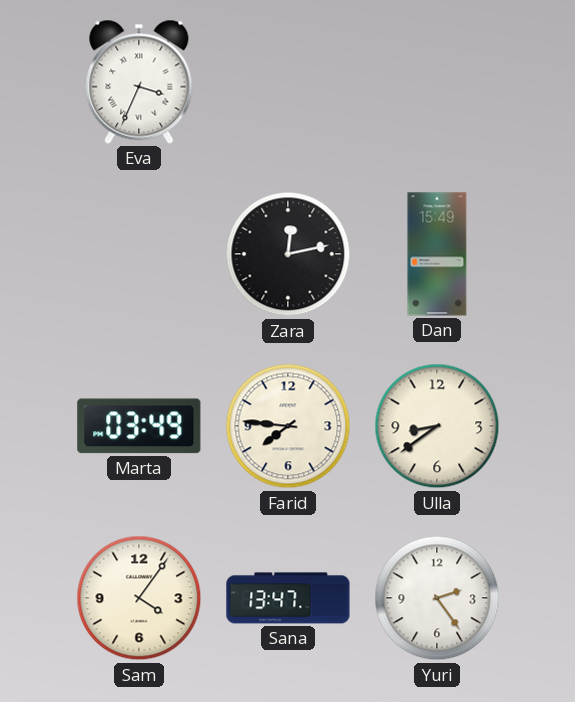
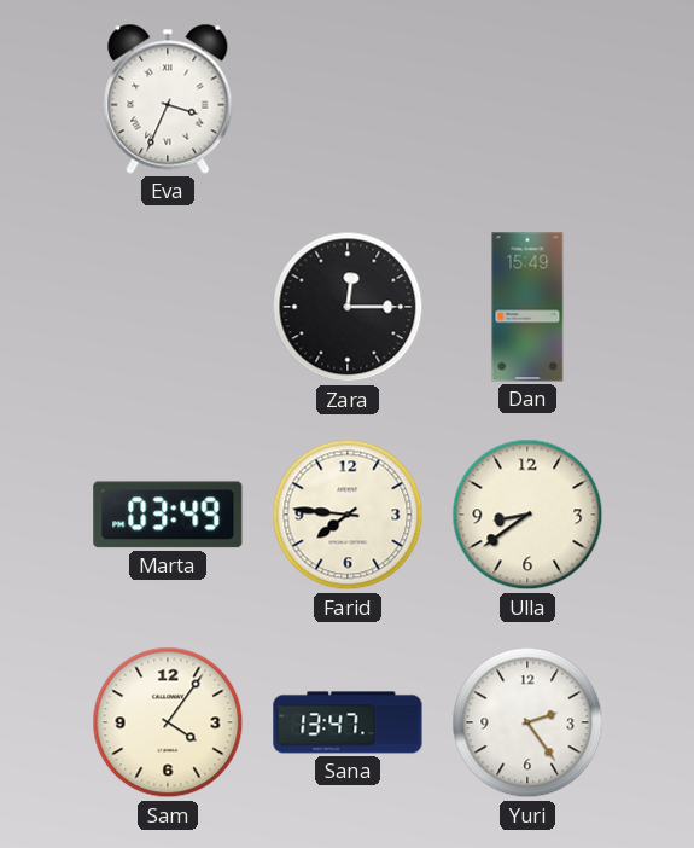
Zara: 12:13 -> 12:15
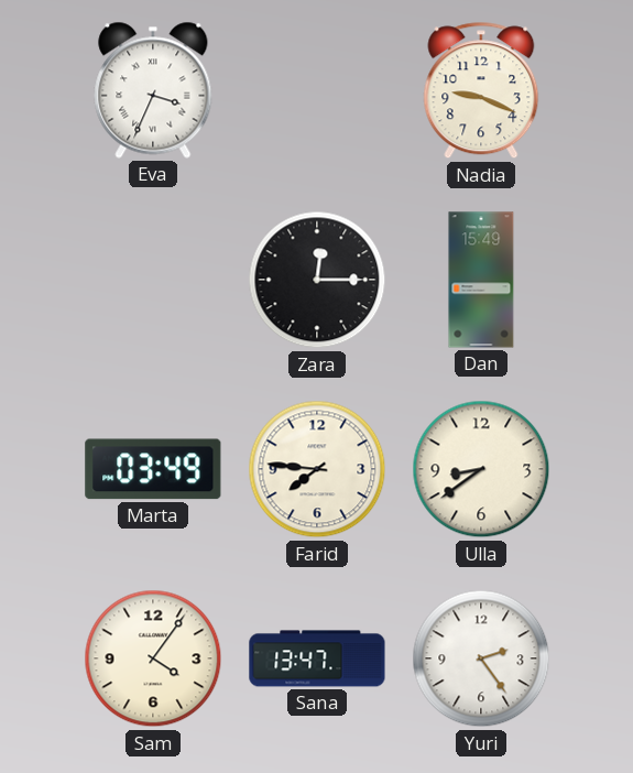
Nadia: none -> 9:19
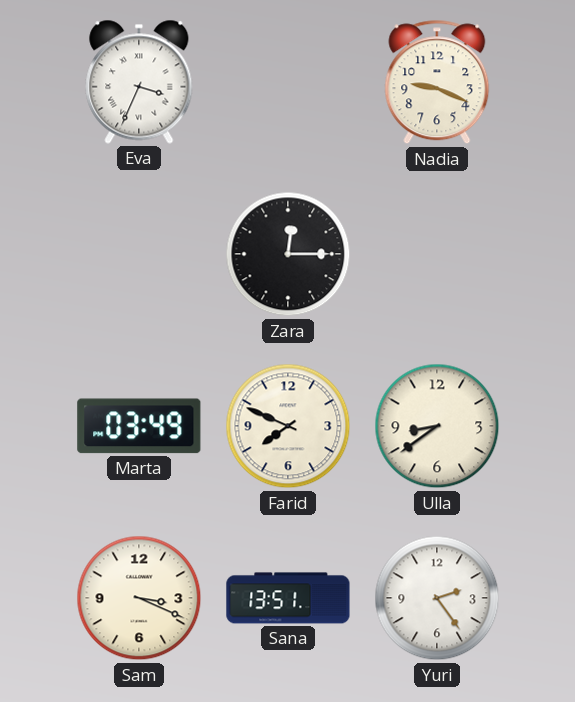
Dan: 15:49 -> none
Farid: 7:46 -> 7:49
Sam: 4:06 -> 3:19
Sana: 13:47 -> 13:51
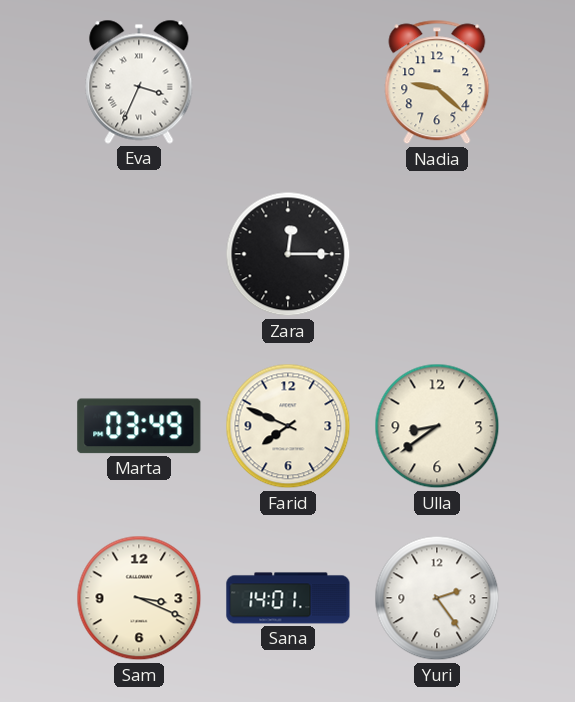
Nadia: 9:19 -> 9:22
Sana: 13:51 -> 14:01
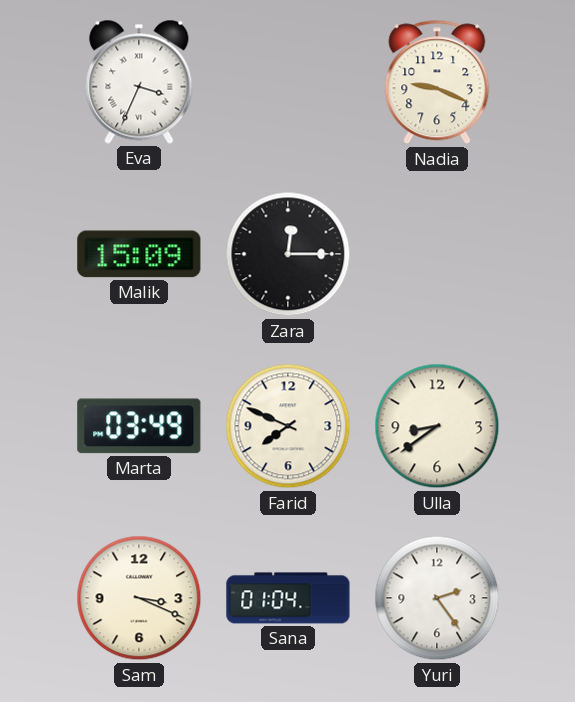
Nadia: 9:22 -> 9:19
Malik: none -> 15:09
Sana: 14:01 -> 01:04
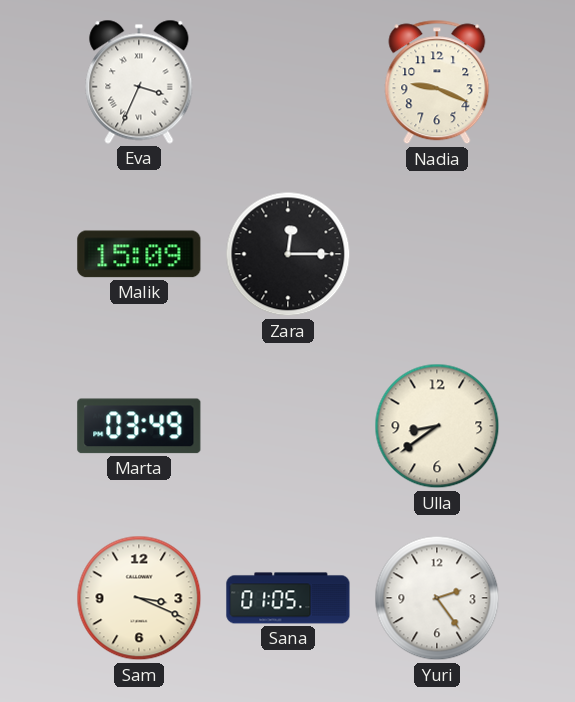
Farid: 7:49 -> none
Sana: 01:04 -> 01:05
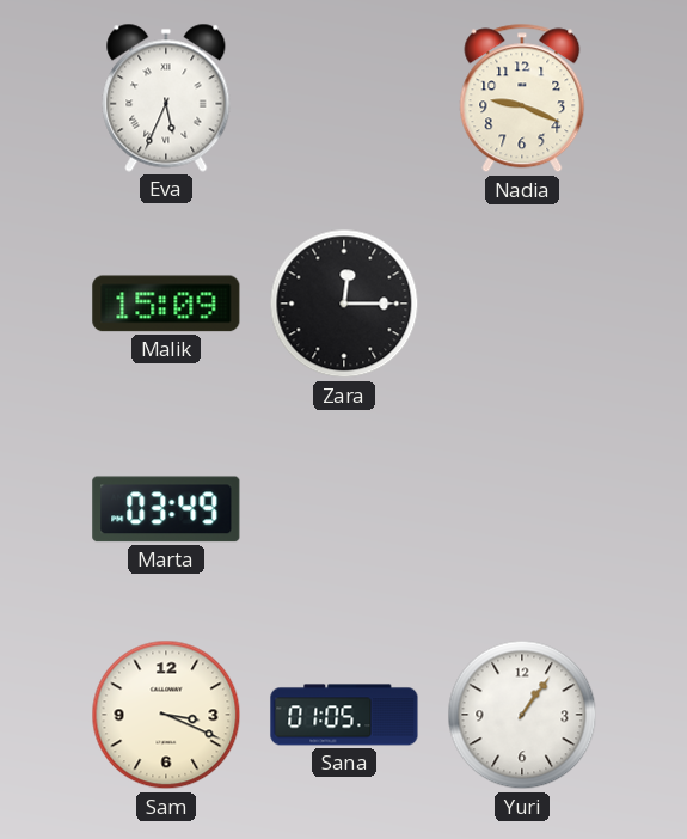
Eva: 3:34 -> 5:34
Ulla: 8:39 -> none
Yuri: 2:24 -> 1:06
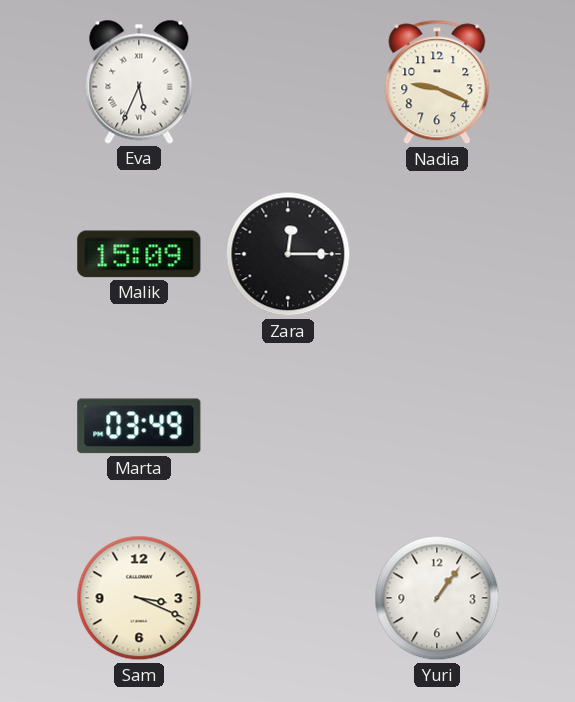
Sana: 01:05 -> none
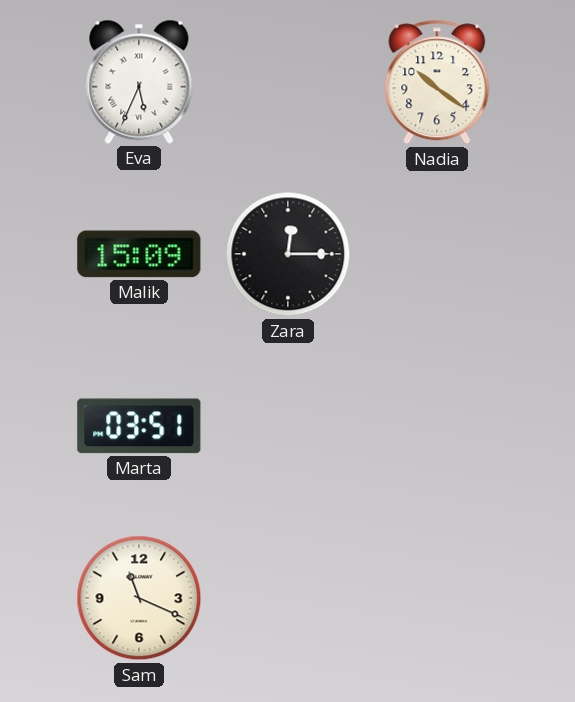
Nadia: 9:19 -> 10:21
Marta: 03:49 -> 03:51
Sam: 3:19 -> 11:19
Yuri: 1:06 -> none
